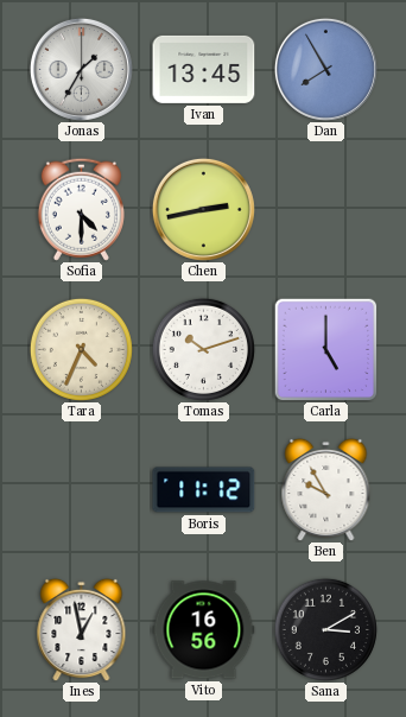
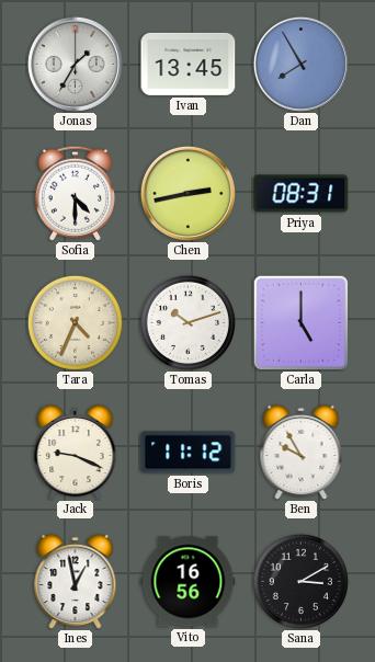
Priya: none -> 08:31
Jack: none -> 9:19
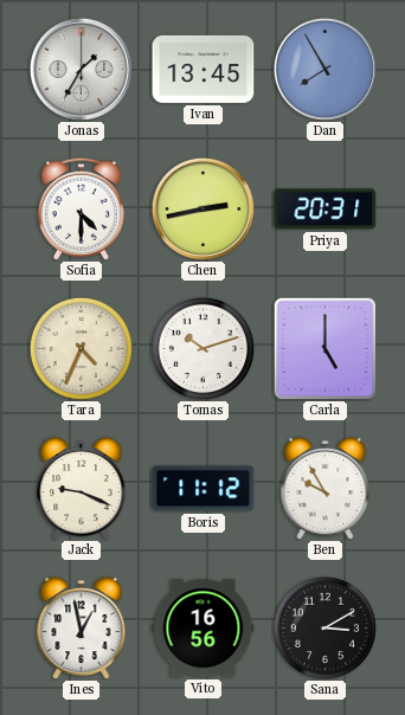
Priya: 08:31 -> 20:31
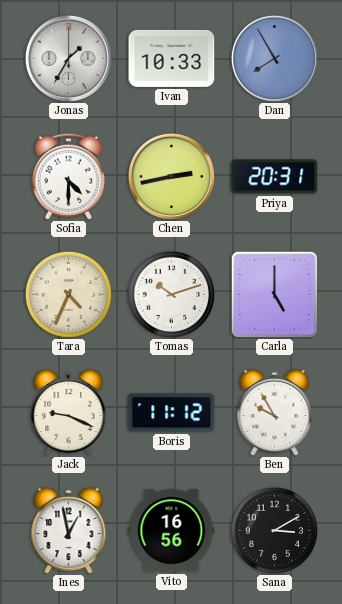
Ivan: 13:45 -> 10:33
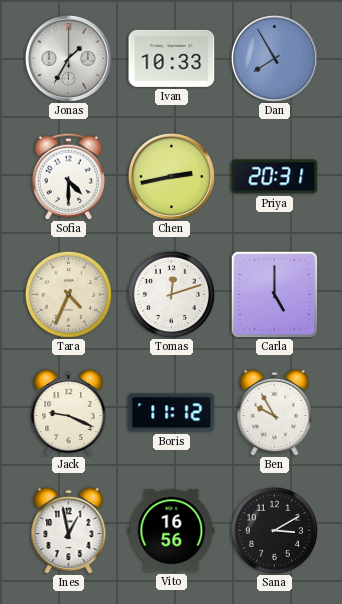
Tomas: 10:12 -> 12:12
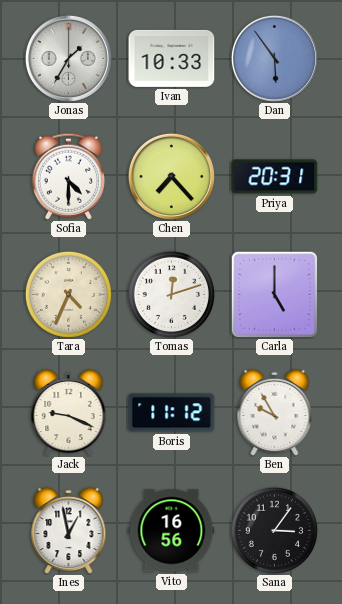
Dan: 7:55 -> 5:54
Chen: 2:43 -> 7:23
Sana: 3:10 -> 3:06
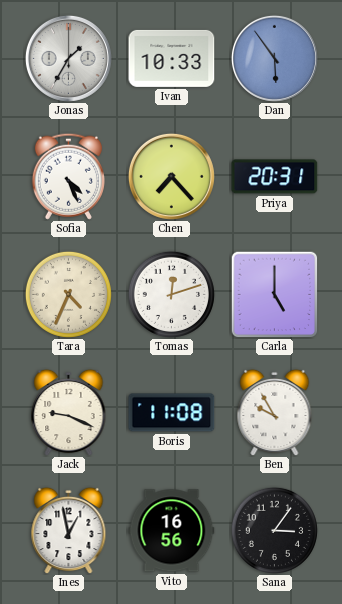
Sofia: 4:30 -> 4:26
Boris: 11:12 -> 11:08
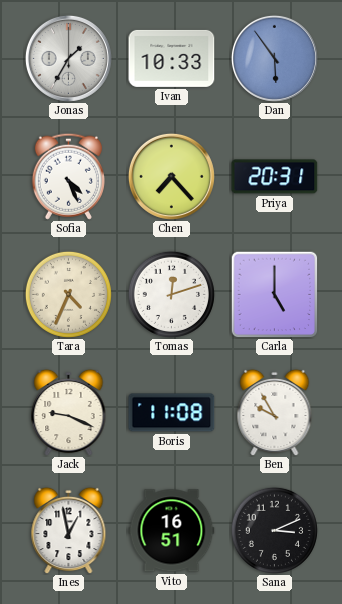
Vito: 16:56 -> 16:51
Sana: 3:06 -> 3:11
